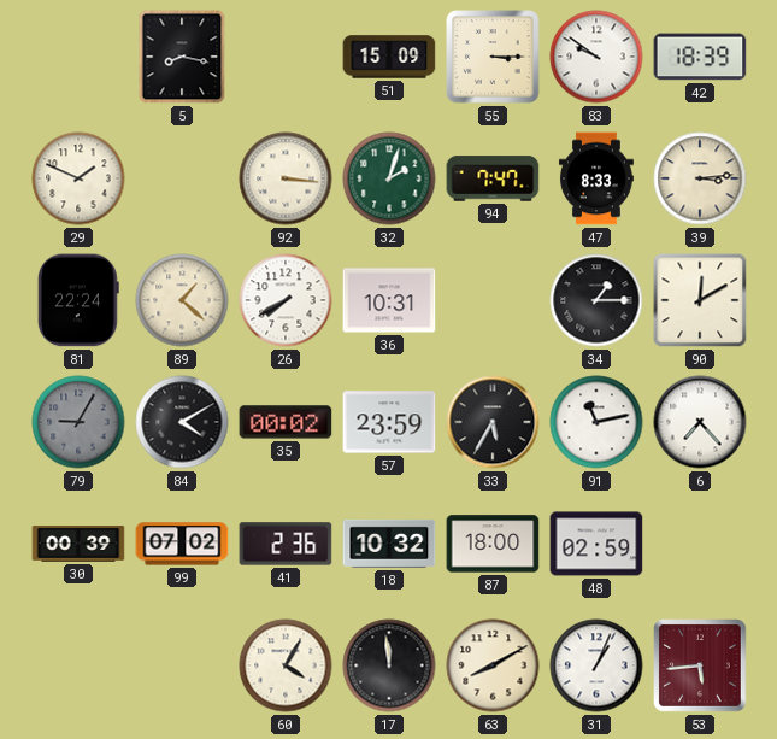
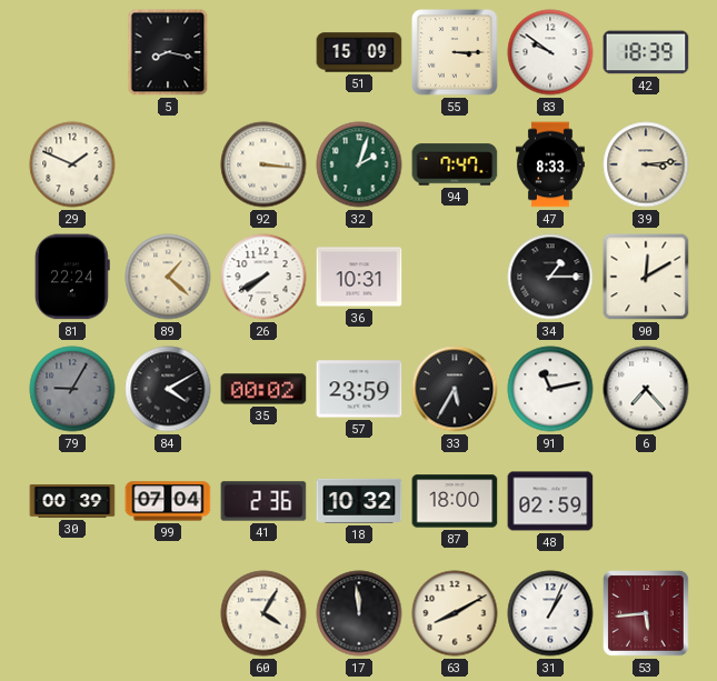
99: 07:02 -> 07:04
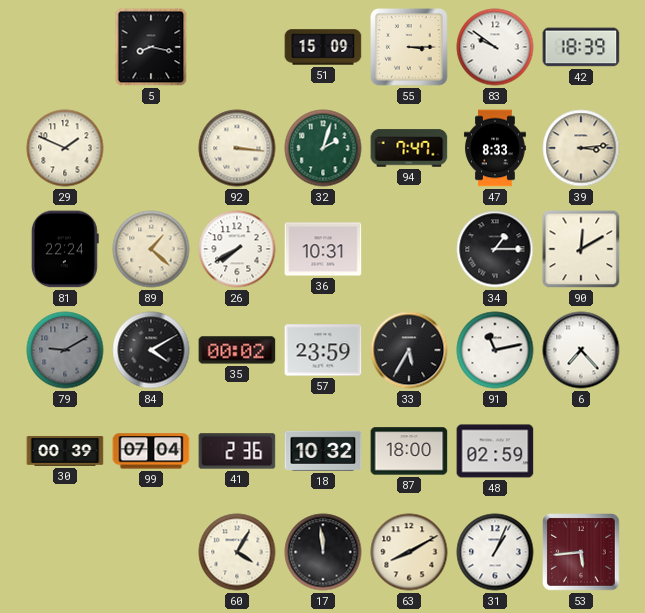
79: 9:05 -> 9:10
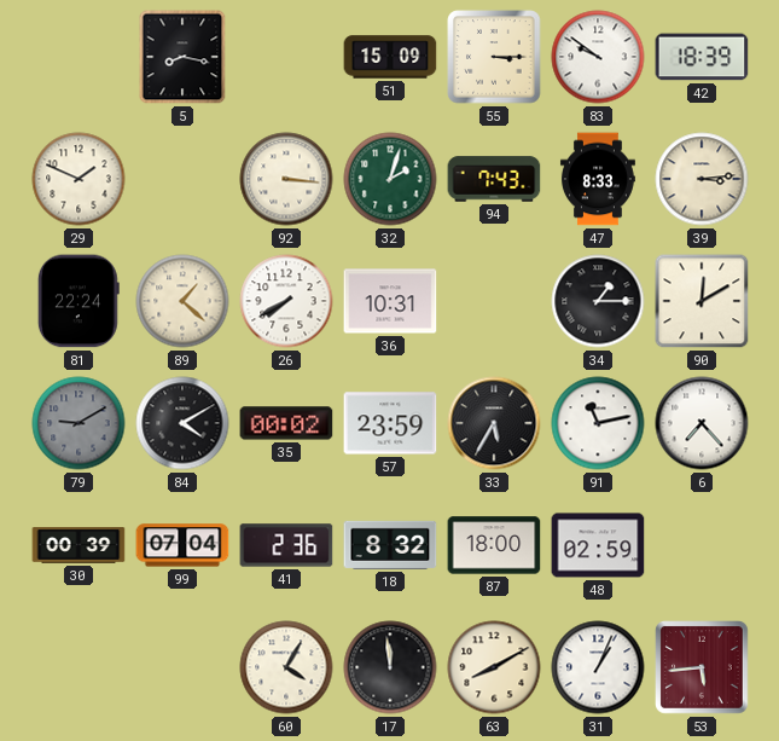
94: 7:47 -> 7:43
18: 10:32 -> 8:32
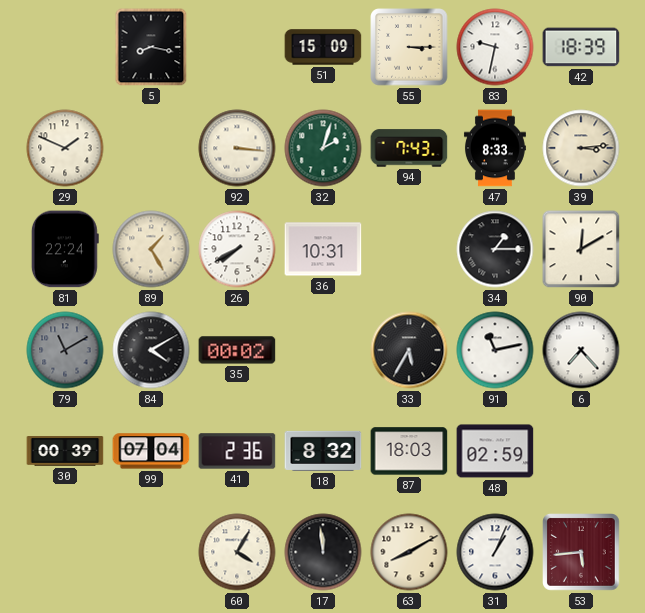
83: 9:51 -> 9:32
89: 1:22 -> 1:25
79: 9:10 -> 11:10
57: 23:59 -> none
87: 18:00 -> 18:03
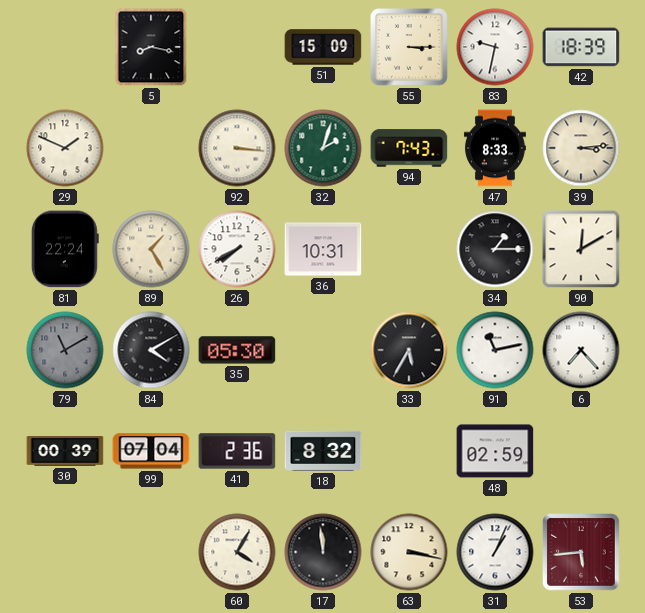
35: 00:02 -> 05:30
87: 18:03 -> none
63: 8:10 -> 3:17
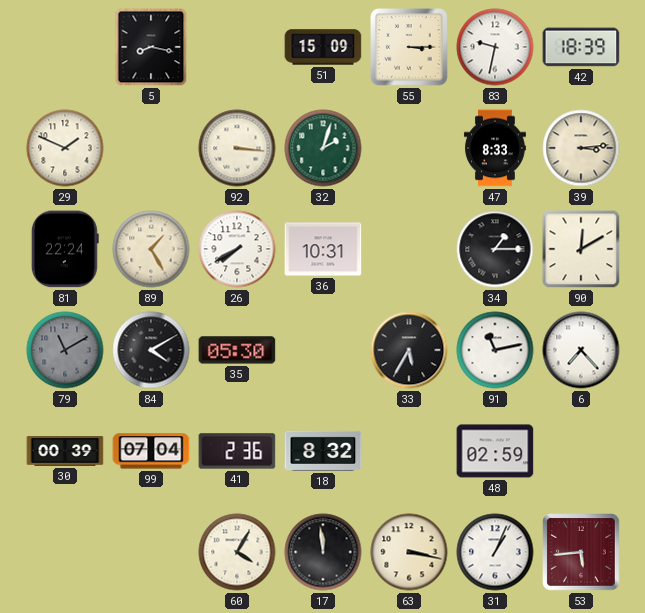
94: 7:43 -> none
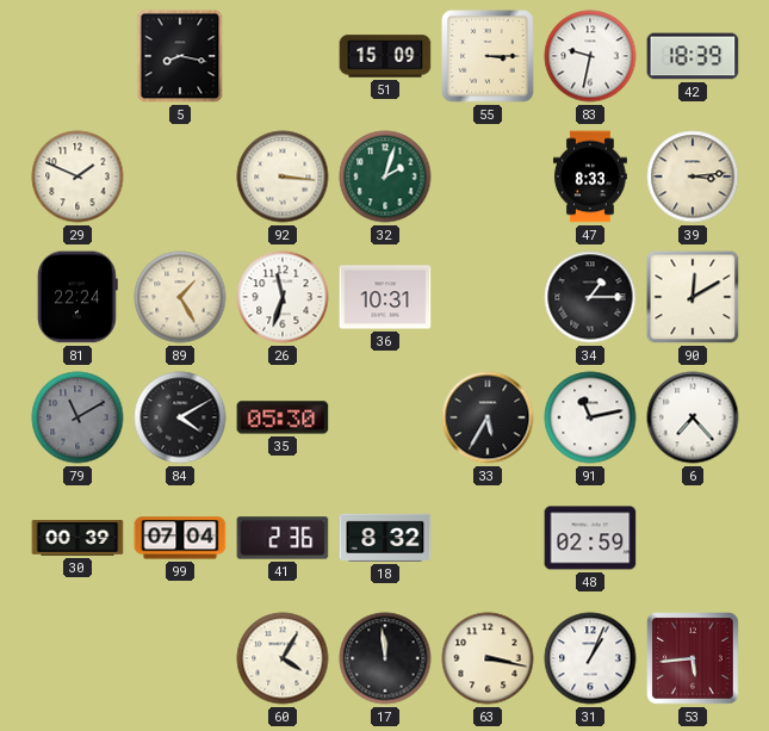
26: 7:40 -> 11:33
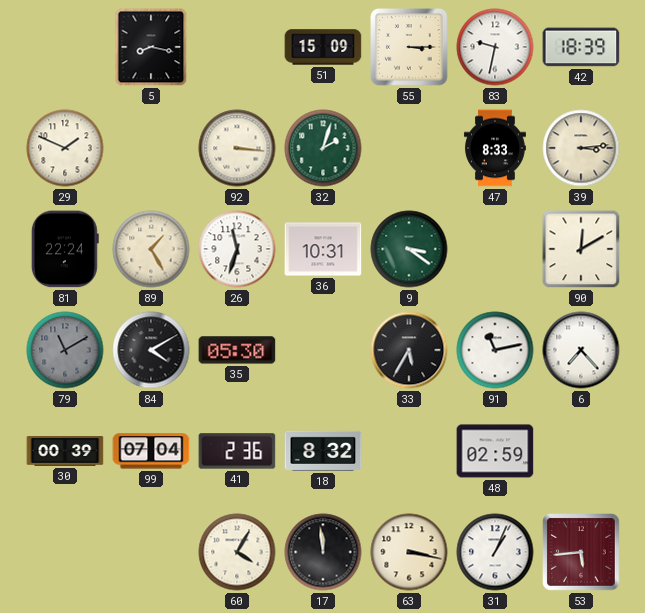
9: none -> 3:21
34: 1:15 -> none
